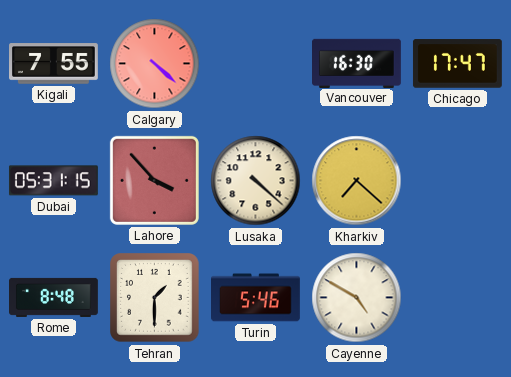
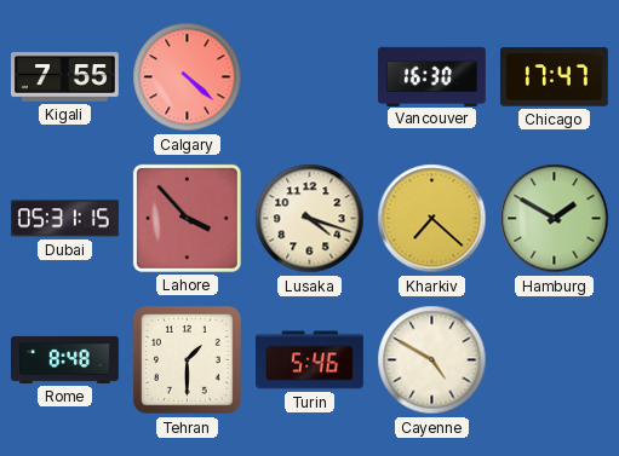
Lusaka: 4:22 -> 4:18
Hamburg: none -> 1:50
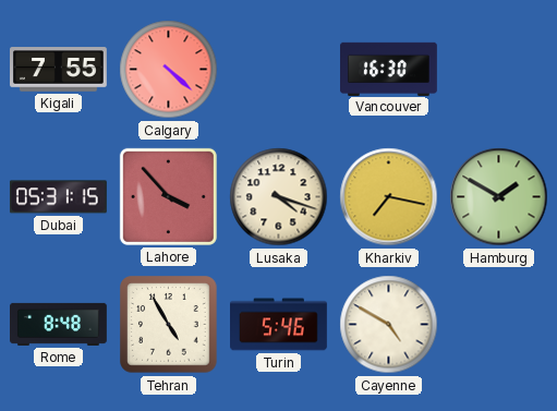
Chicago: 17:47 -> none
Kharkiv: 7:22 -> 7:17
Tehran: 1:30 -> 4:55
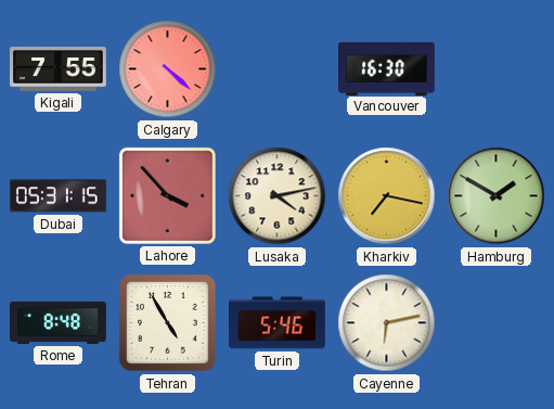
Lusaka: 4:18 -> 4:13
Cayenne: 4:50 -> 6:13
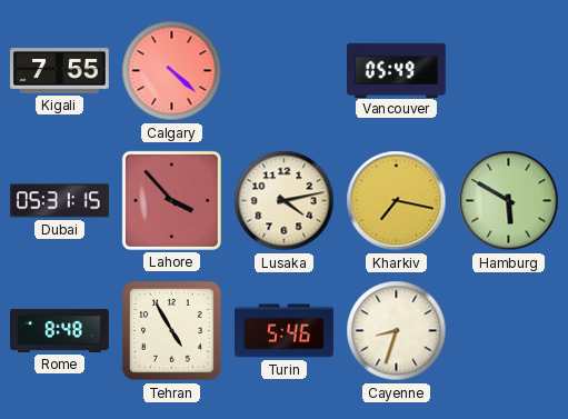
Vancouver: 16:30 -> 05:49
Hamburg: 1:50 -> 5:50
Cayenne: 6:13 -> 8:33
